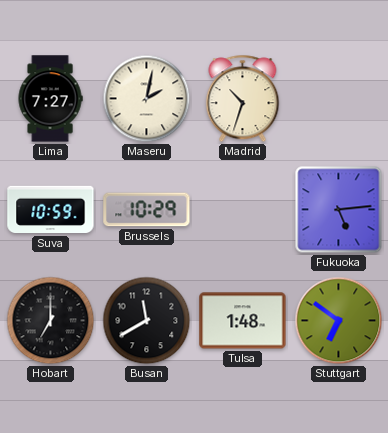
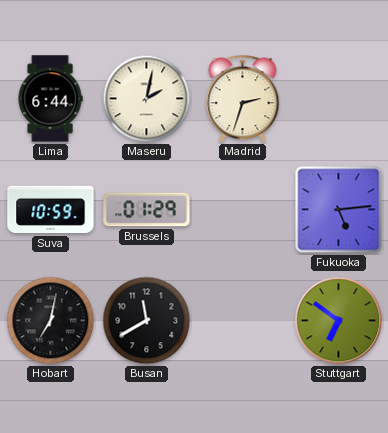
Lima: 7:27 -> 6:44
Madrid: 10:33 -> 2:33
Brussels: 10:29 -> 01:29
Hobart: 7:00 -> 7:02
Tulsa: 1:48 -> none
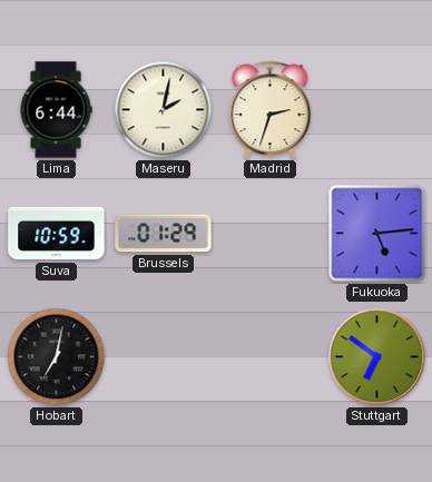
Busan: 11:40 -> none
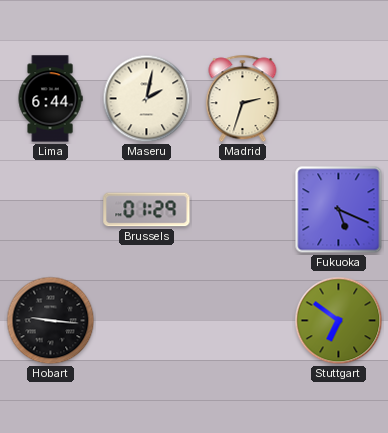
Suva: 10:59 -> none
Fukuoka: 5:14 -> 5:19
Hobart: 7:02 -> 9:16
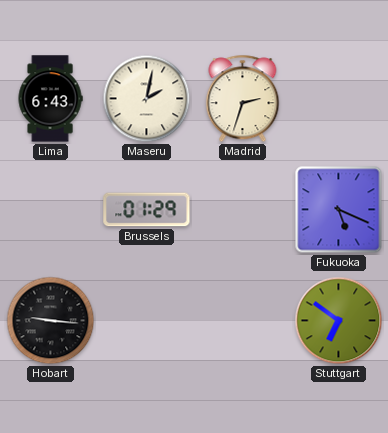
Lima: 6:44 -> 6:43
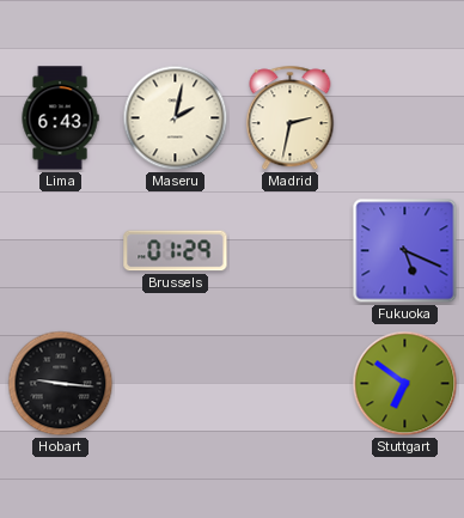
Madrid: 2:33 -> 2:32
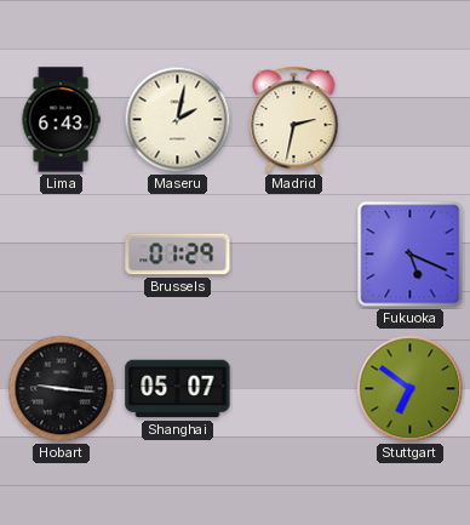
Shanghai: none -> 05:07
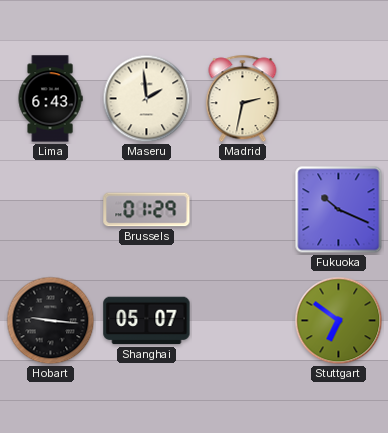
Maseru: 2:02 -> 1:59
Fukuoka: 5:19 -> 10:19
